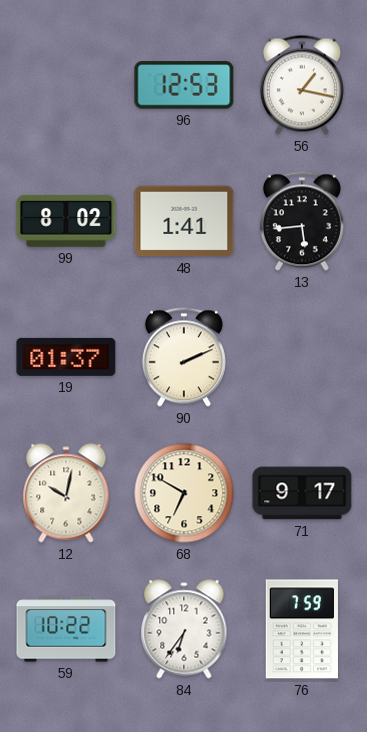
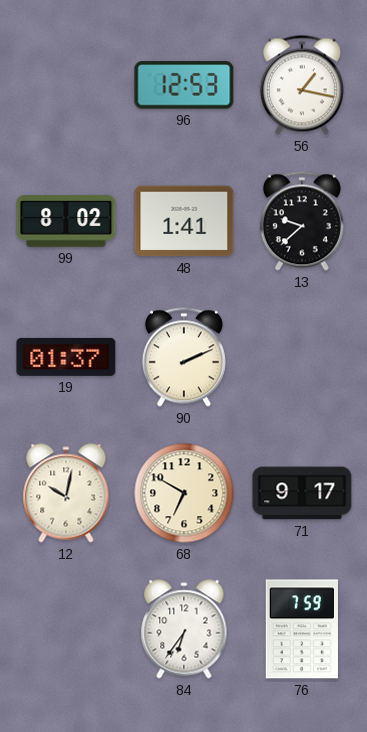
13: 5:44 -> 9:38
59: 10:22 -> none
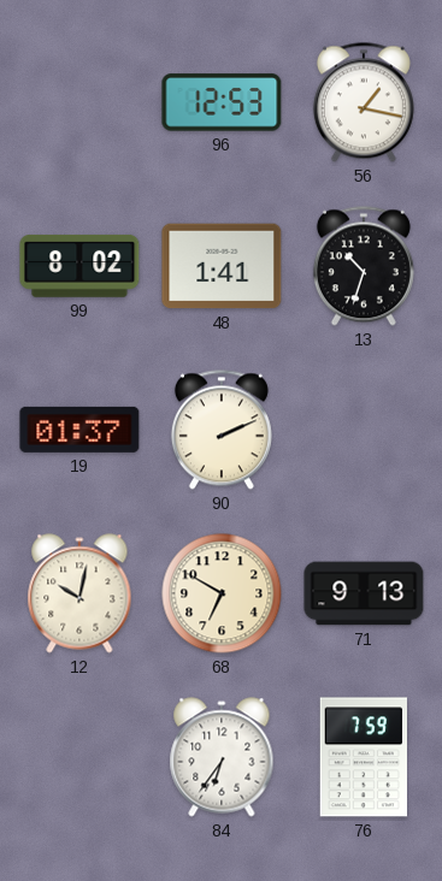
13: 9:38 -> 10:33
71: 9:17 -> 9:13
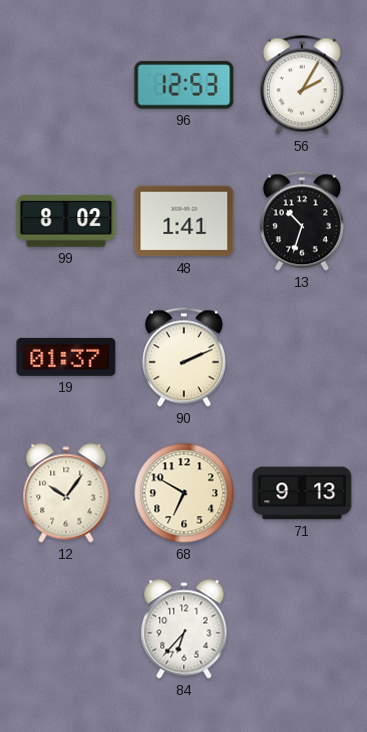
56: 1:17 -> 2:05
12: 10:02 -> 10:06
84: 6:36 -> 6:37
76: 7:59 -> none
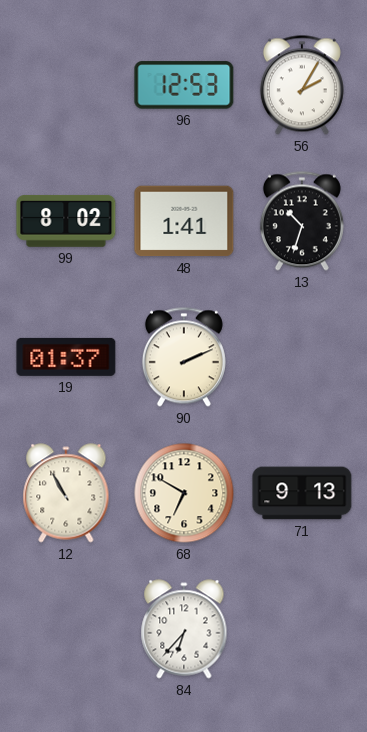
12: 10:06 -> 10:55
